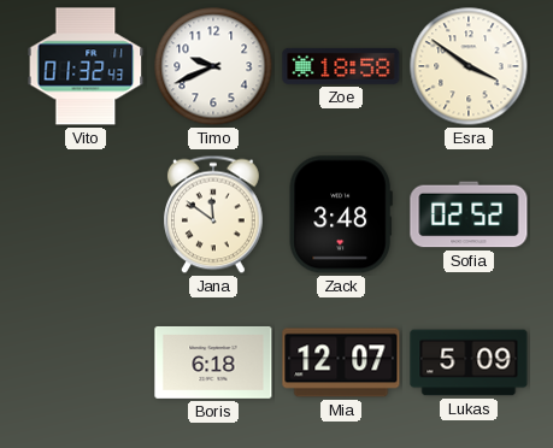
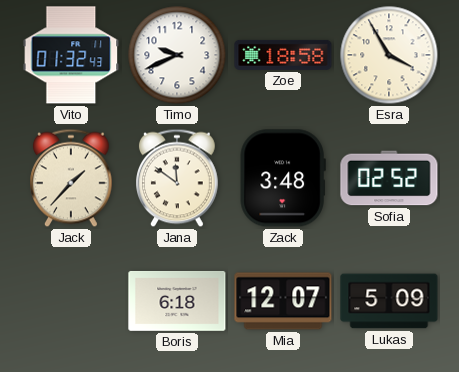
Esra: 3:51 -> 3:55
Jack: none -> 1:37
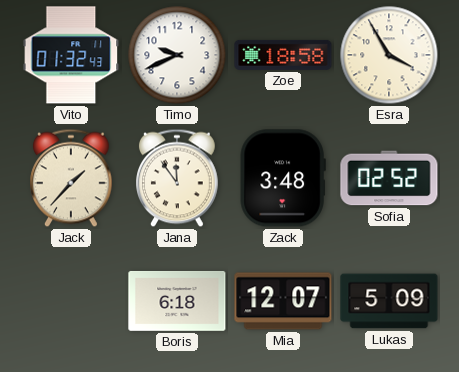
Jana: 11:51 -> 11:54
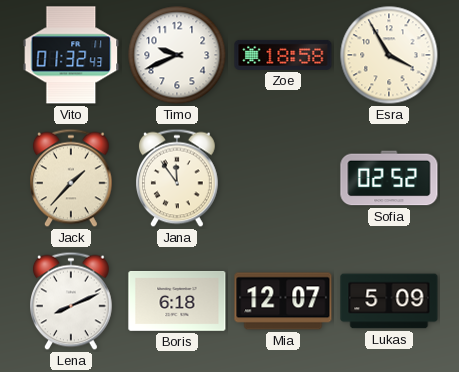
Zack: 3:48 -> none
Lena: none -> 8:11
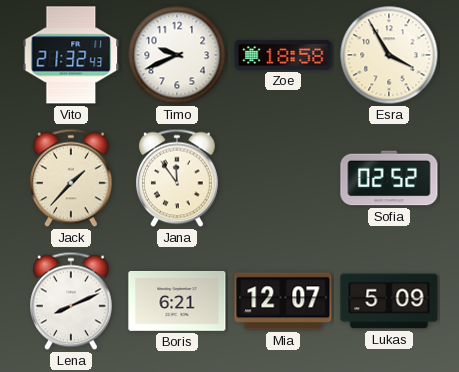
Vito: 01:32 -> 21:32
Boris: 6:18 -> 6:21
